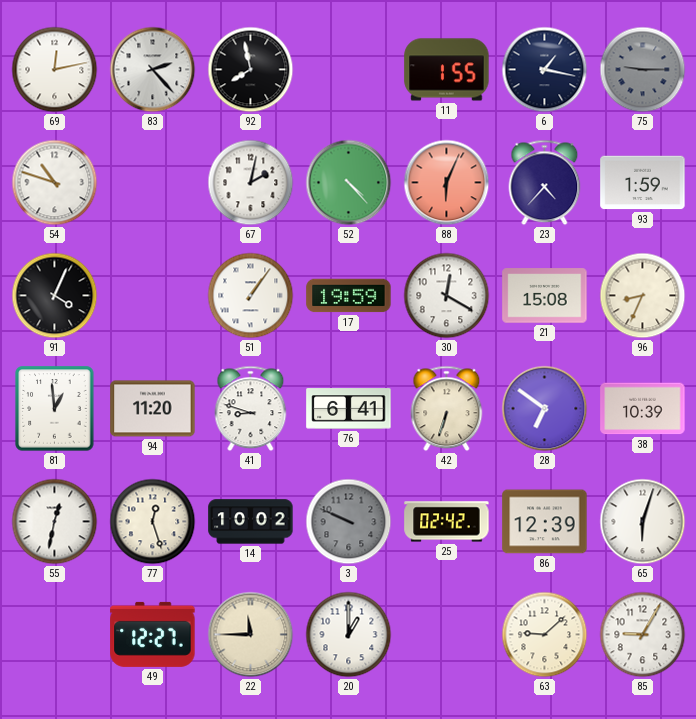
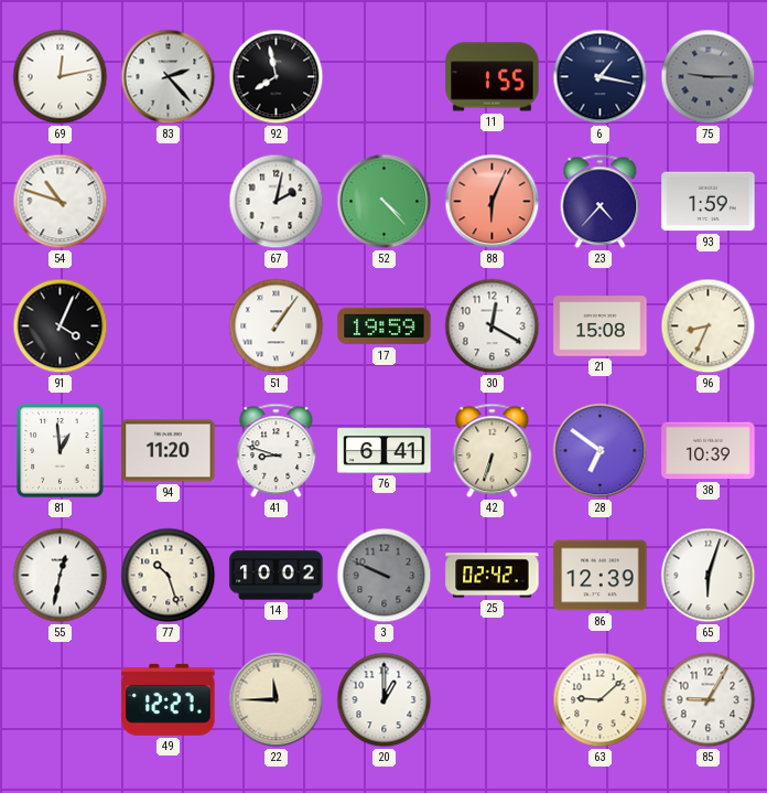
77: 12:27 -> 10:27
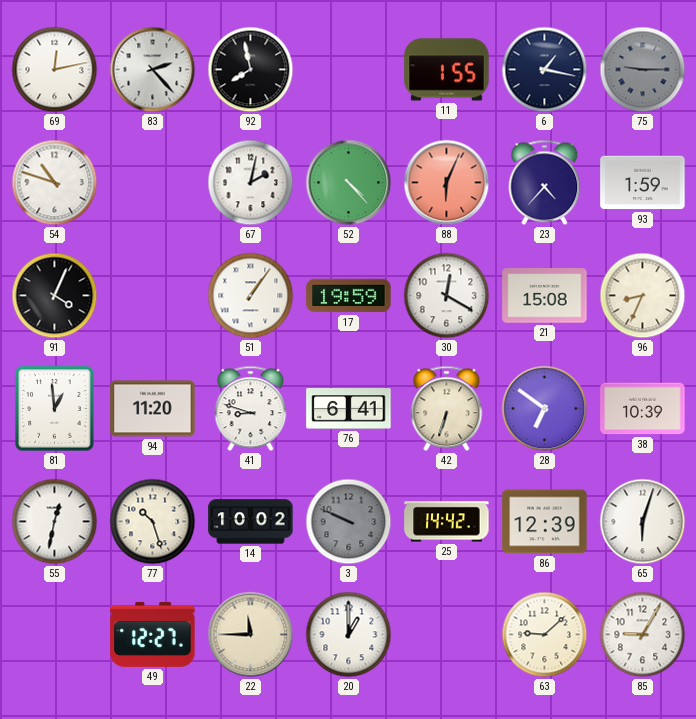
25: 02:42 -> 14:42
